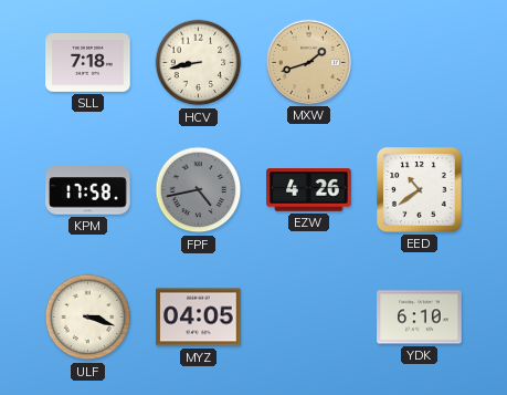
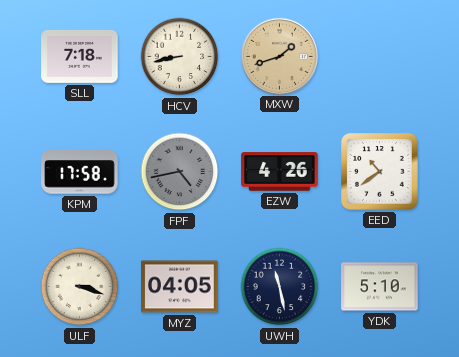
UWH: none -> 11:28
YDK: 6:10 -> 5:10
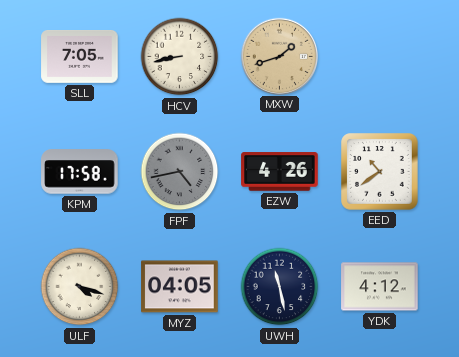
SLL: 7:18 -> 7:05
ULF: 3:18 -> 4:18
YDK: 5:10 -> 4:12
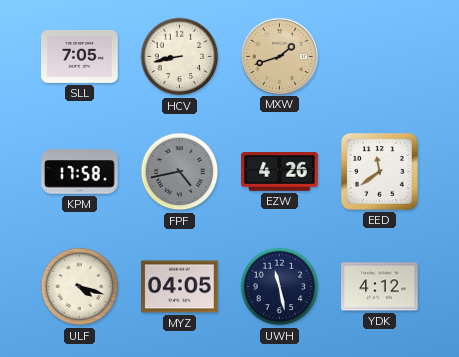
EED: 10:39 -> 11:39
